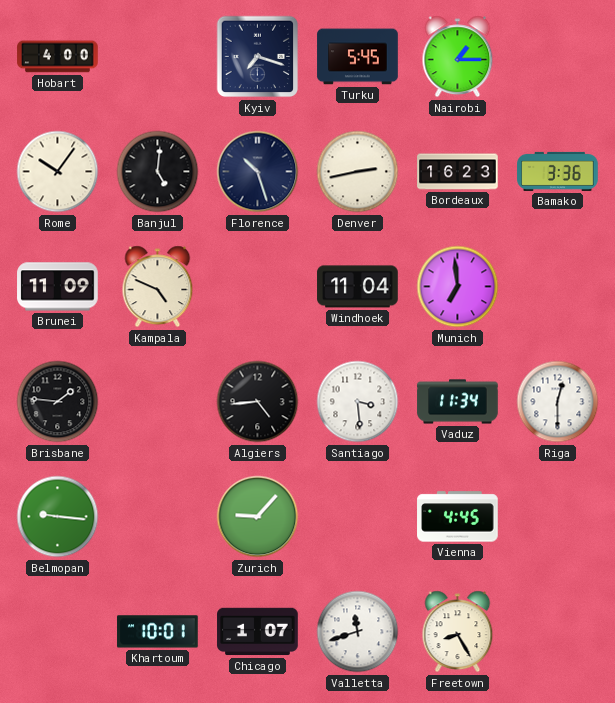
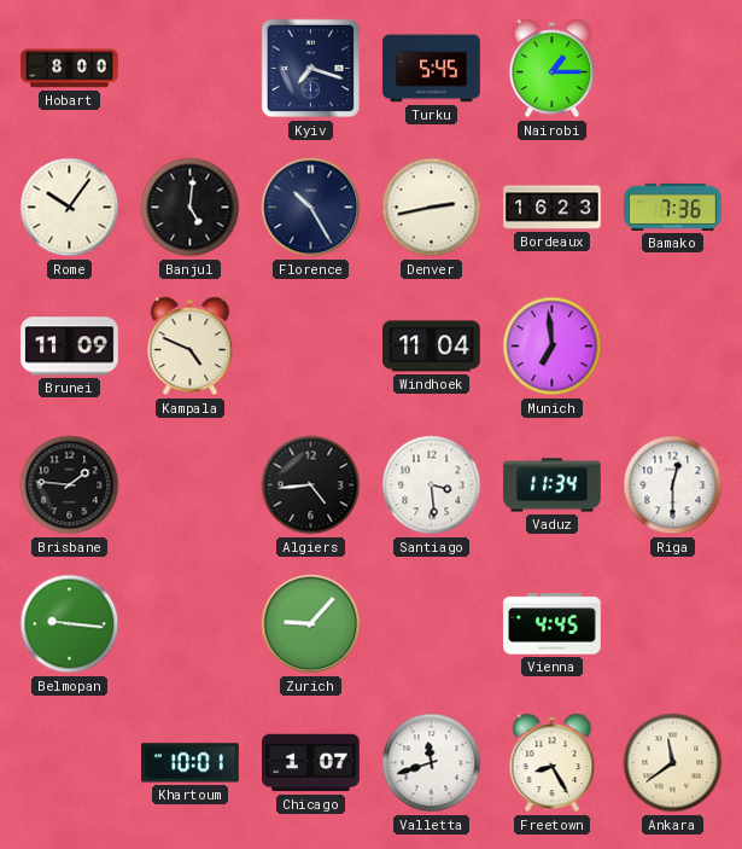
Hobart: 4:00 -> 8:00
Florence: 10:27 -> 10:25
Bamako: 3:36 -> 7:36
Ankara: none -> 11:39
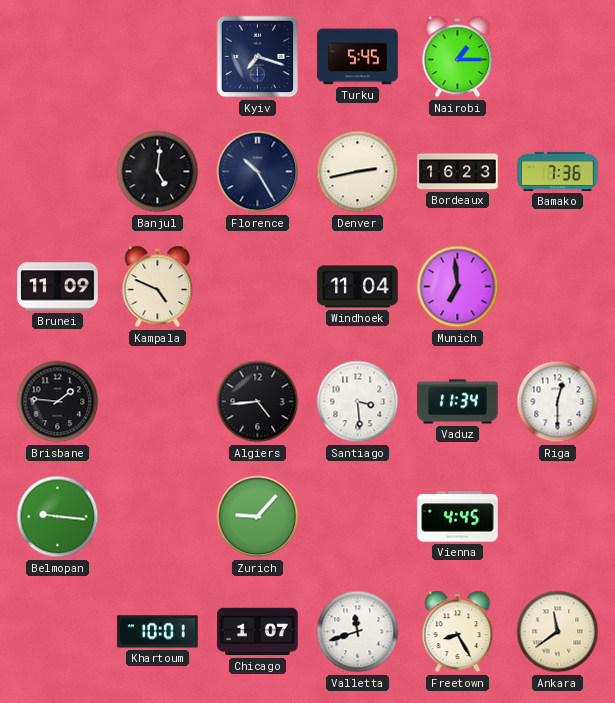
Hobart: 8:00 -> none
Rome: 10:06 -> none
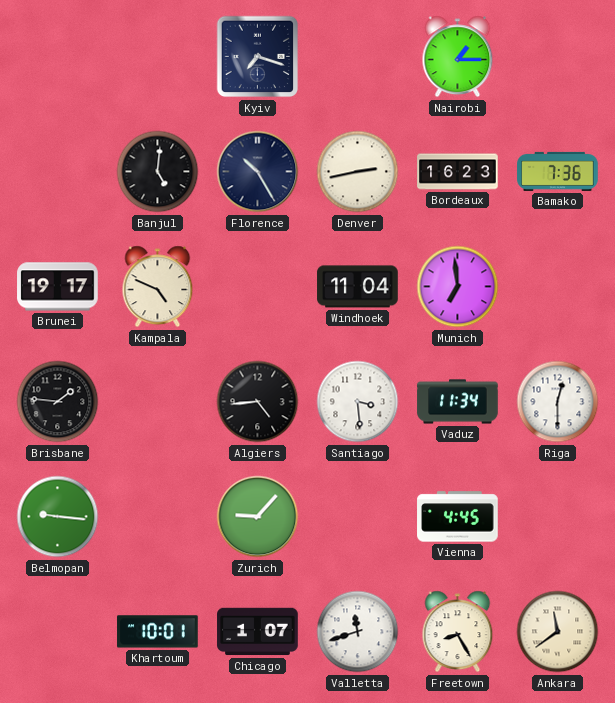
Turku: 5:45 -> none
Brunei: 11:09 -> 19:17
